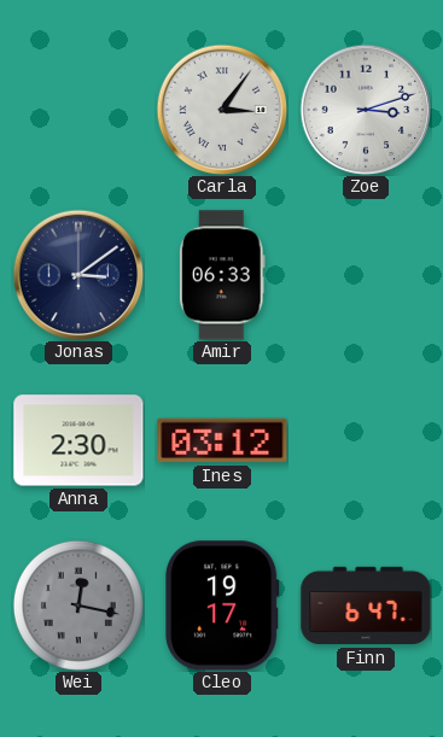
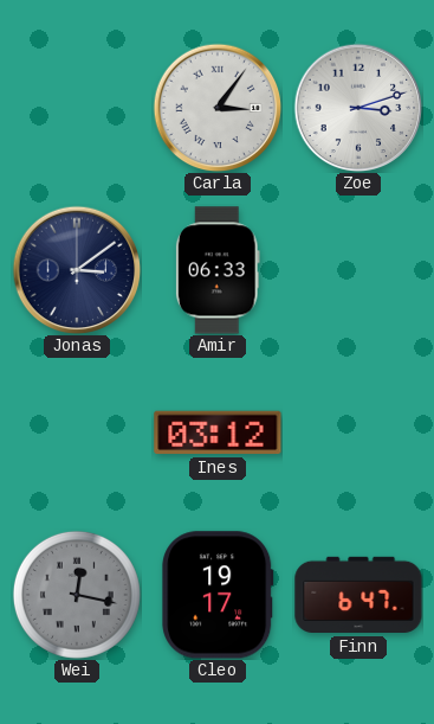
Anna: 2:30 -> none
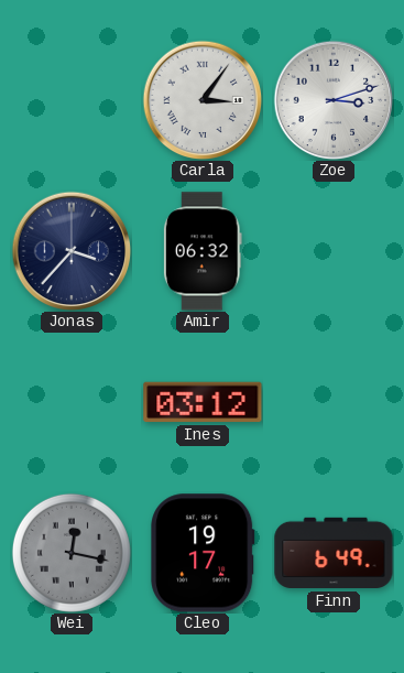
Jonas: 3:09 -> 3:37
Amir: 06:33 -> 06:32
Finn: 6:47 -> 6:49
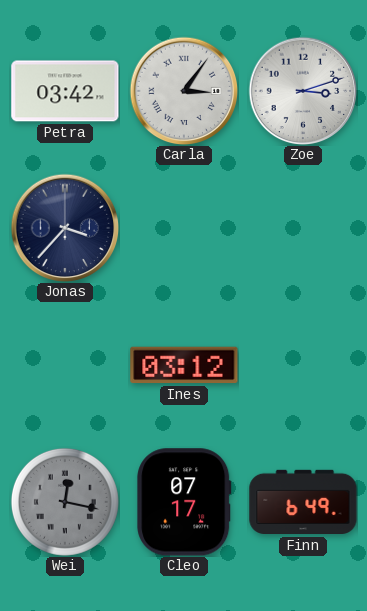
Petra: none -> 03:42
Amir: 06:32 -> none
Cleo: 19:17 -> 07:17
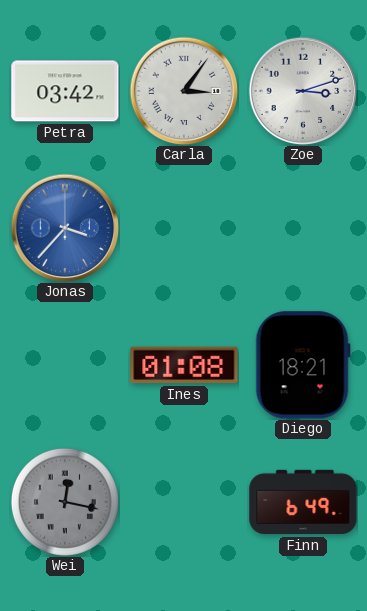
Jonas dial: navy -> blue
Ines: 03:12 -> 01:08
Diego: none -> 18:21
Cleo: 07:17 -> none
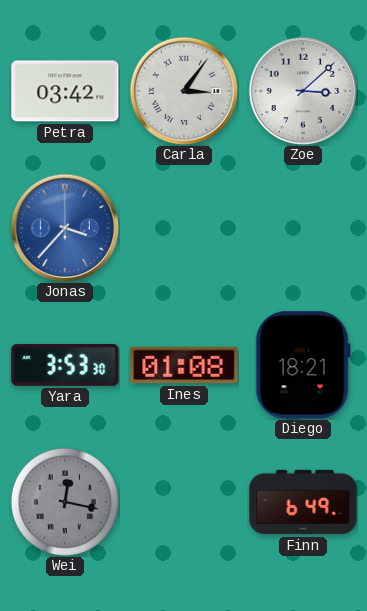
Zoe: 3:12 -> 3:08
Yara: none -> 3:53
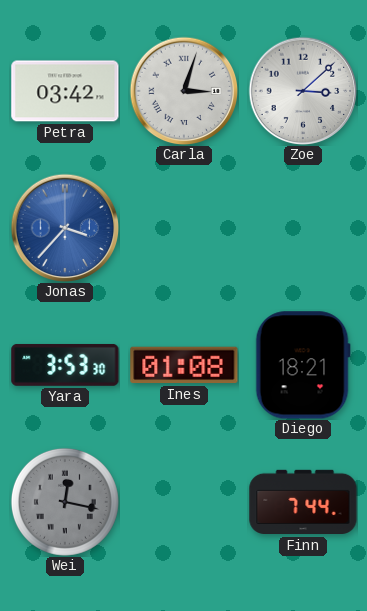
Carla: 3:06 -> 3:03
Finn: 6:49 -> 7:44
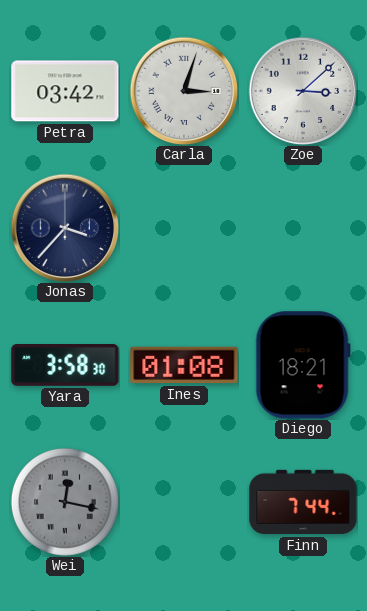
Jonas dial: blue -> navy
Yara: 3:53 -> 3:58
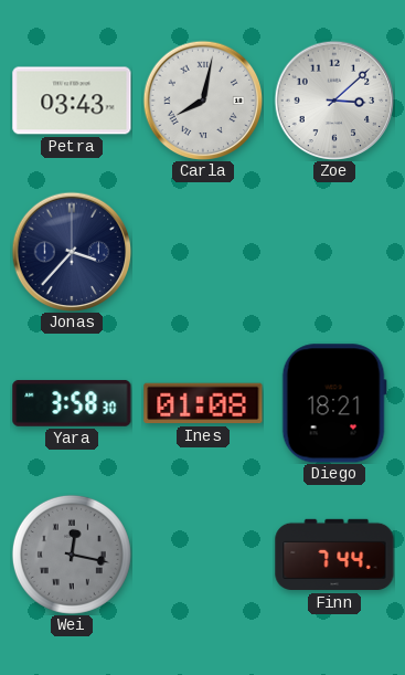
Petra: 03:42 -> 03:43
Carla: 3:03 -> 8:02
